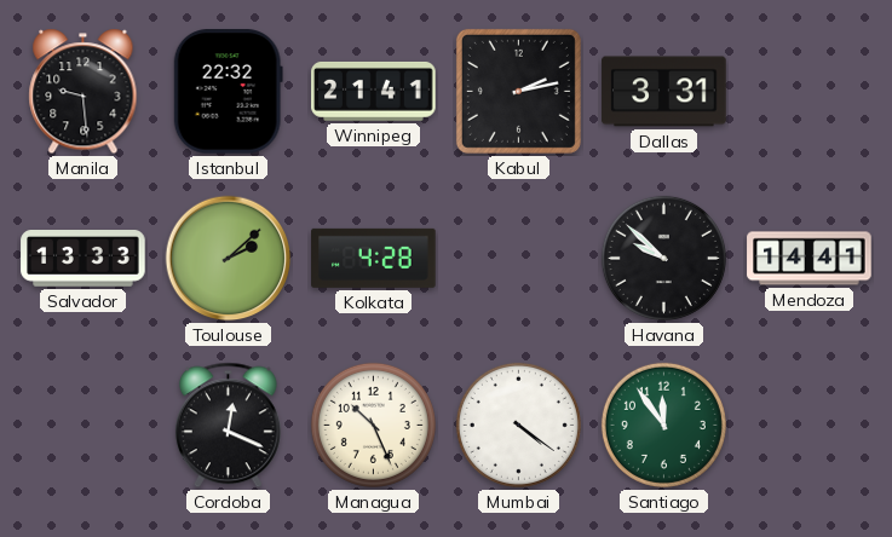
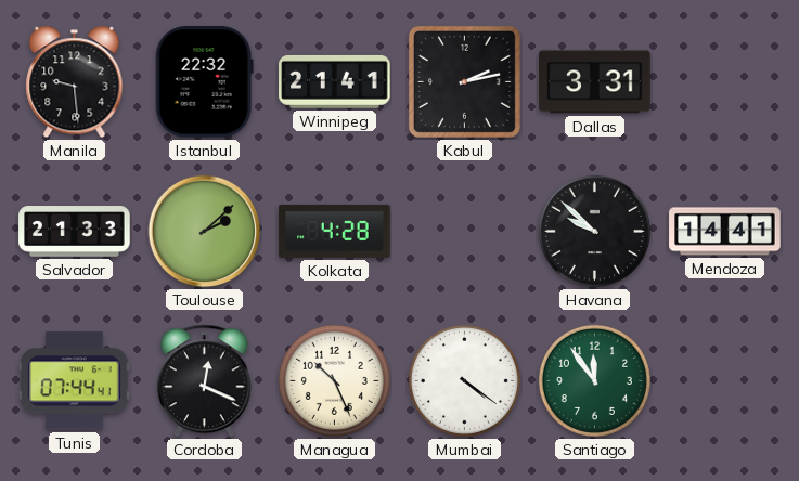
Salvador: 13:33 -> 21:33
Tunis: none -> 07:44
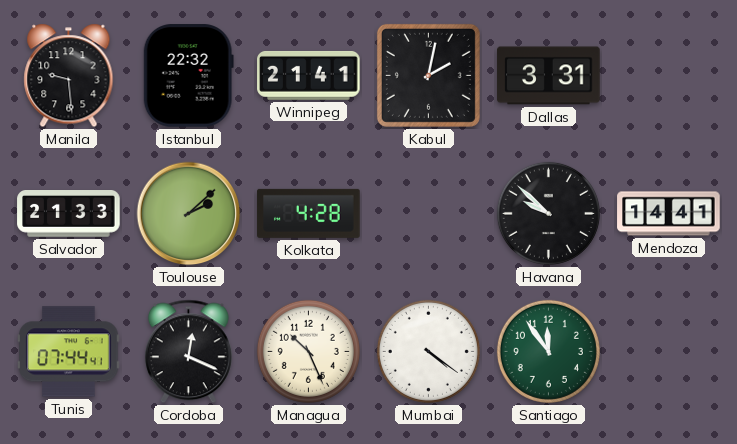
Kabul: 2:13 -> 2:02
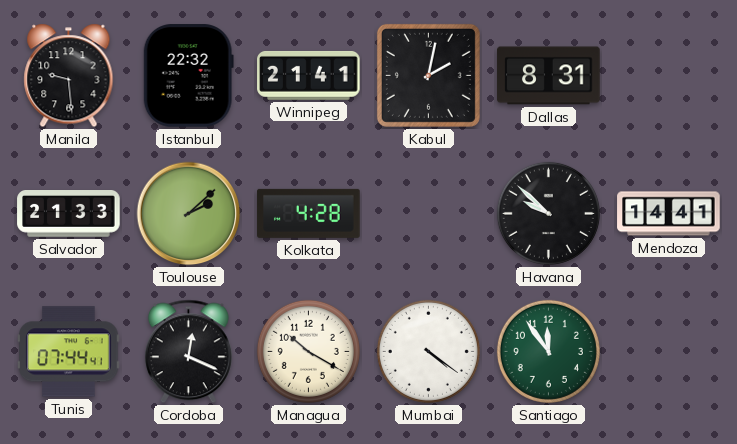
Dallas: 3:31 -> 8:31
Managua: 10:26 -> 10:20
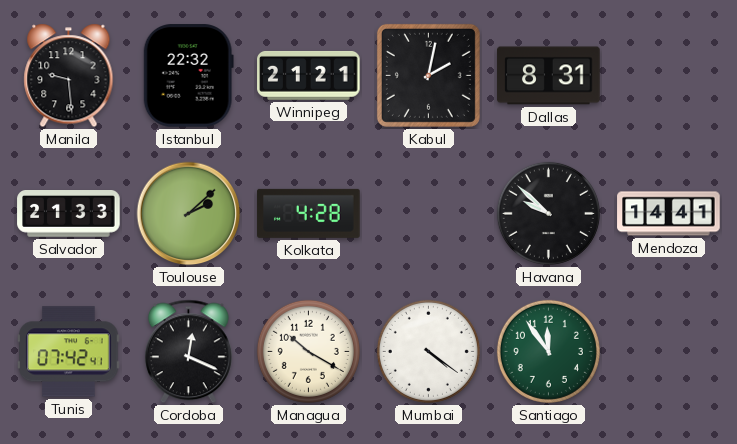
Winnipeg: 21:41 -> 21:21
Tunis: 07:44 -> 07:42
